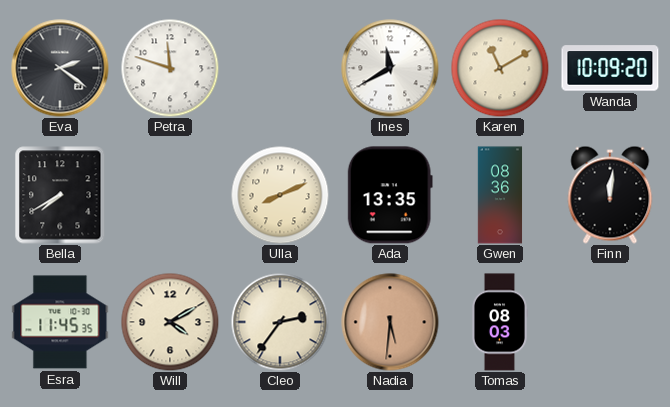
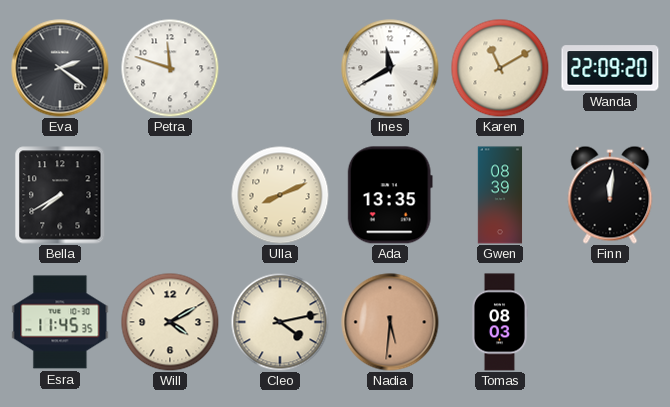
Wanda: 10:09 -> 22:09
Gwen: 08:36 -> 08:39
Cleo: 2:36 -> 4:13
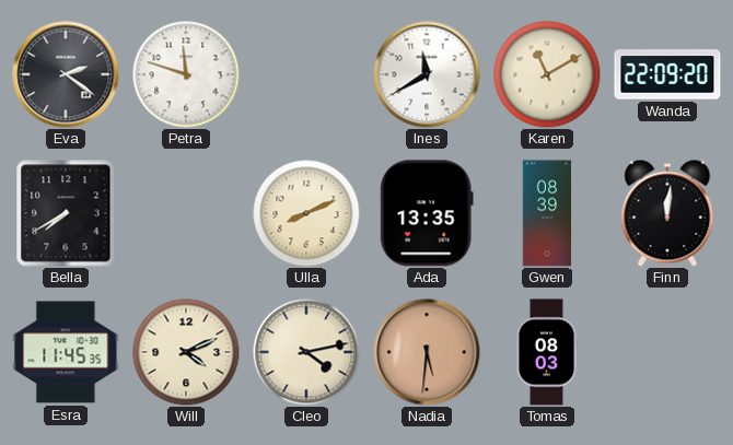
Will: 4:10 -> 4:11
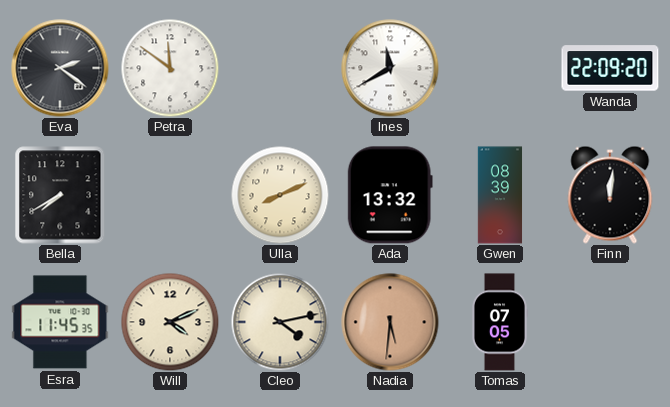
Petra: 11:48 -> 11:51
Karen: 11:10 -> none
Ada: 13:35 -> 13:32
Tomas: 08:03 -> 07:05
